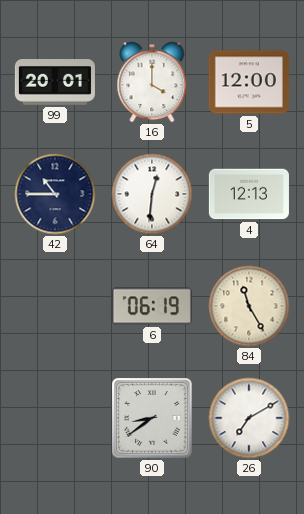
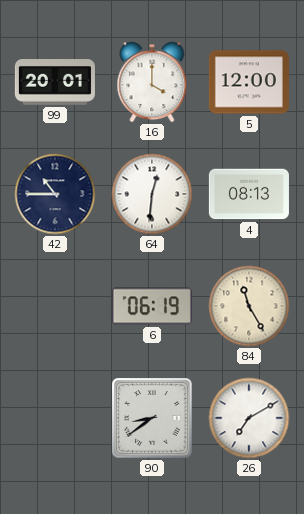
4: 12:13 -> 08:13
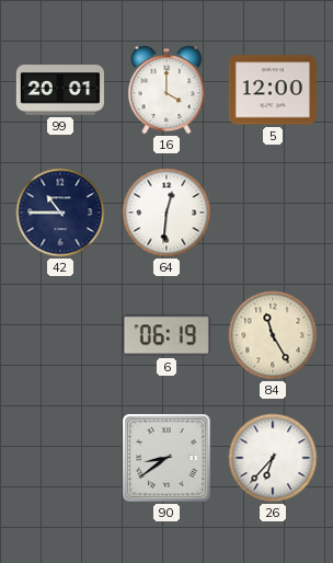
4: 08:13 -> none
26: 7:10 -> 6:37
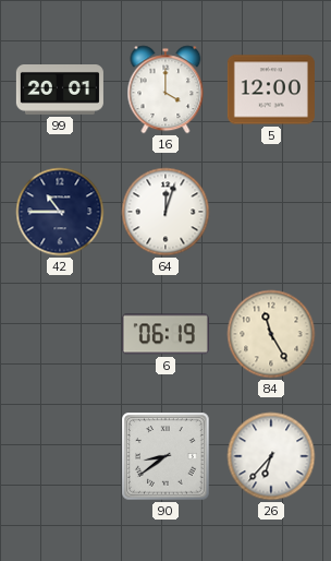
64: 12:31 -> 12:03
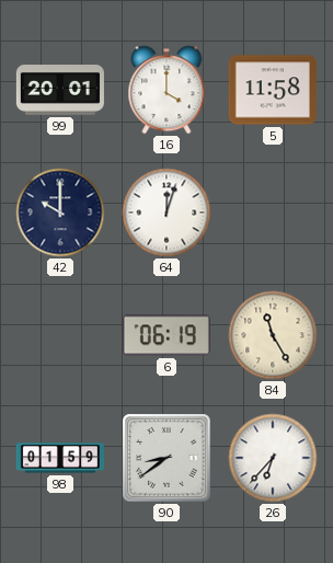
5: 12:00 -> 11:58
42: 10:45 -> 10:00
98: none -> 01:59
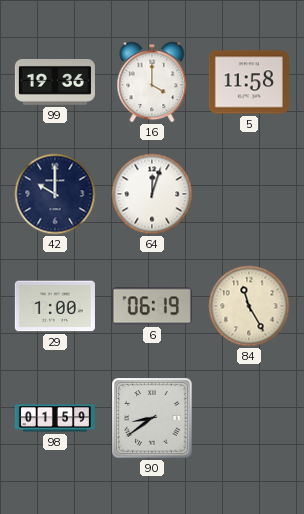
99: 20:01 -> 19:36
29: none -> 1:00
26: 6:37 -> none
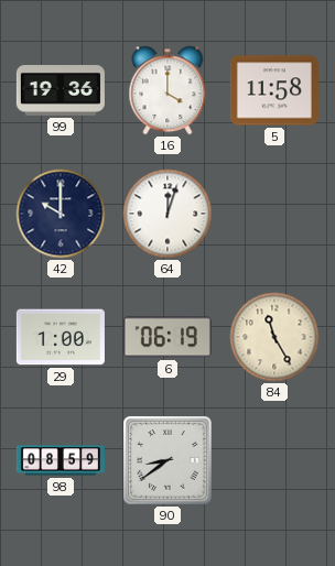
98: 01:59 -> 08:59
